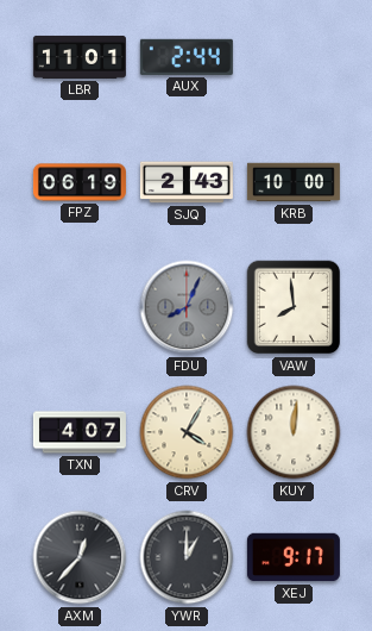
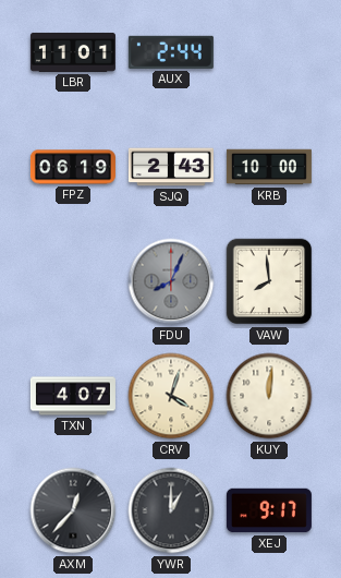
CRV: 4:05 -> 4:03
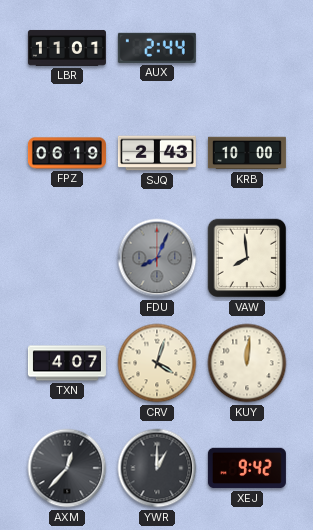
XEJ: 9:17 -> 9:42
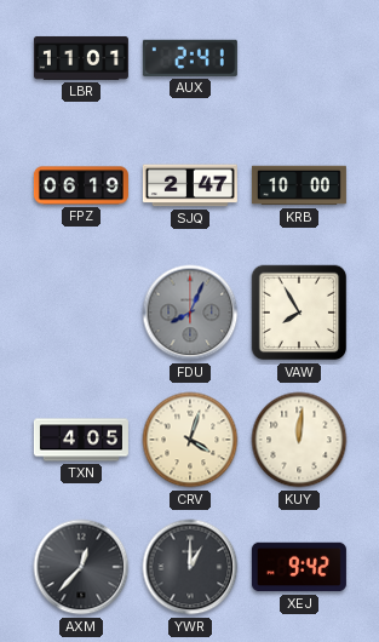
AUX: 2:44 -> 2:41
SJQ: 2:43 -> 2:47
VAW: 7:59 -> 7:55
TXN: 4:07 -> 4:05
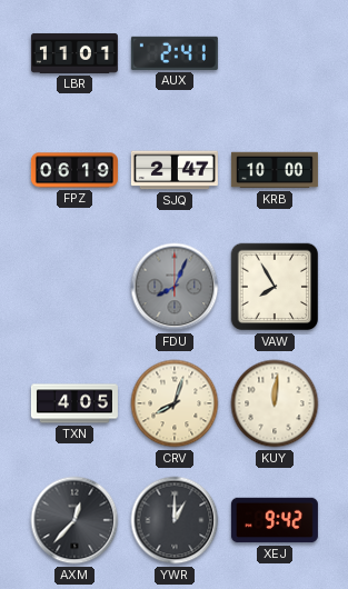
CRV: 4:03 -> 8:03
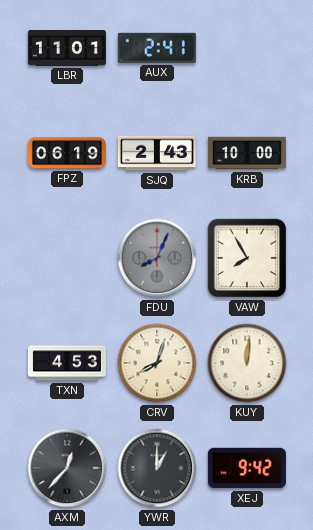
SJQ: 2:47 -> 2:43
TXN: 4:05 -> 4:53
